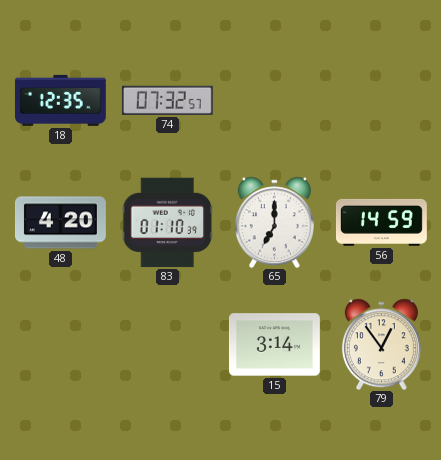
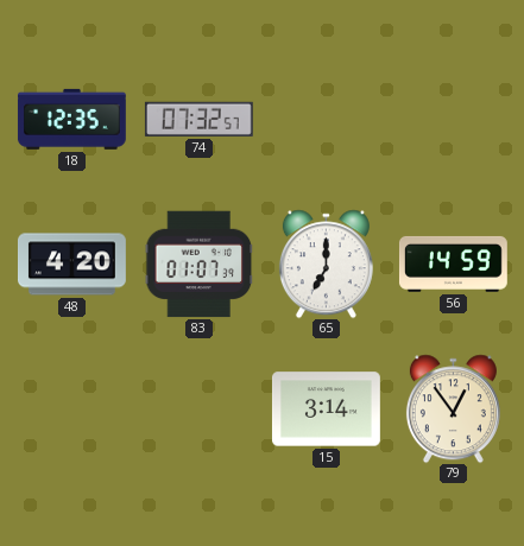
83: 01:10 -> 01:07
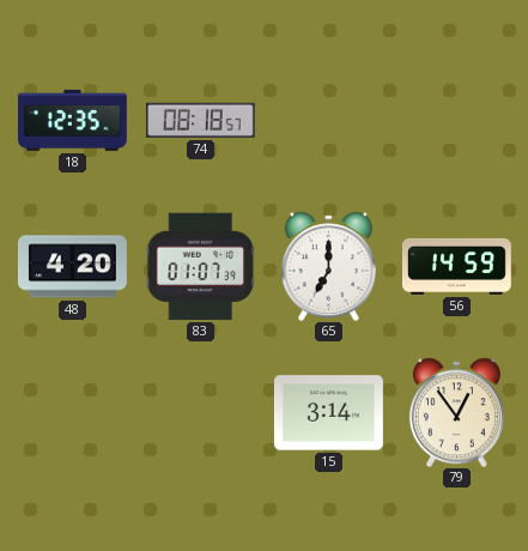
74: 07:32 -> 08:18
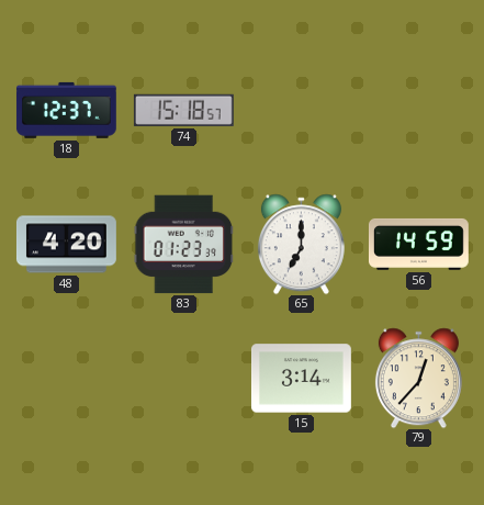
18: 12:35 -> 12:37
74: 08:18 -> 15:18
83: 01:07 -> 01:23
79: 12:54 -> 12:37
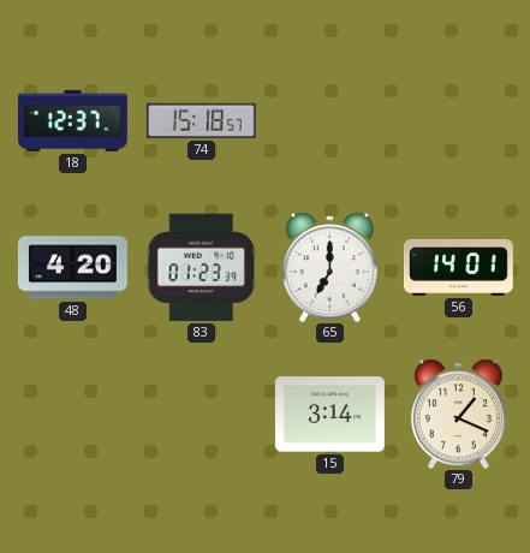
56: 14:59 -> 14:01
79: 12:37 -> 1:19
